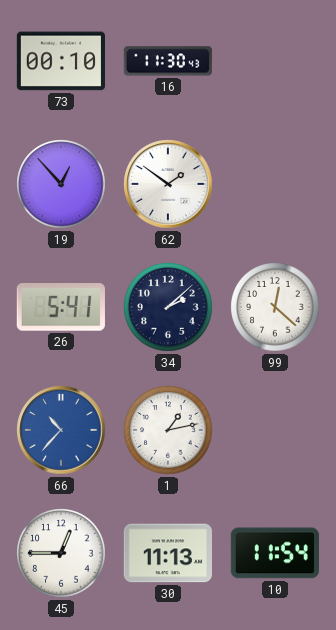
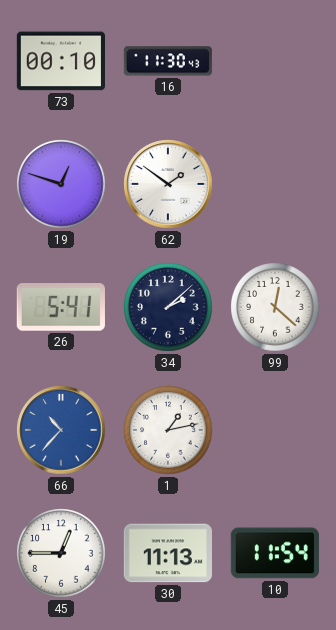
19: 12:53 -> 12:48
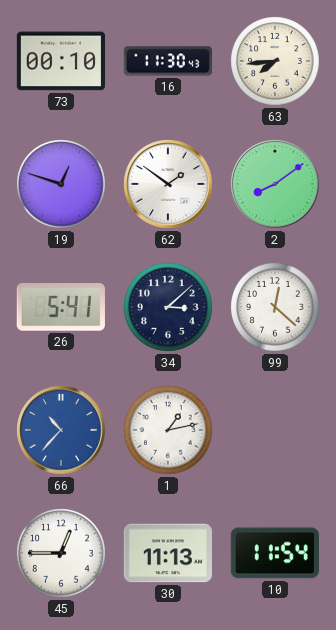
63: none -> 7:44
2: none -> 8:09
34: 2:08 -> 3:08
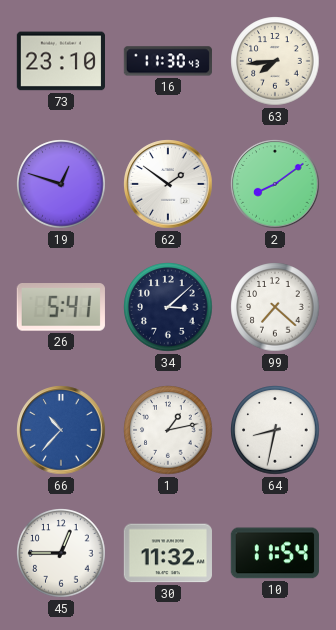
73: 00:10 -> 23:10
99: 12:22 -> 7:22
64: none -> 8:32
30: 11:13 -> 11:32
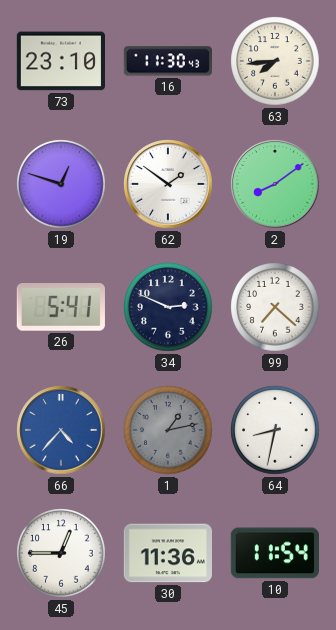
34: 3:08 -> 2:49
66: 10:37 -> 4:37
1 dial: white -> grey
30: 11:32 -> 11:36
